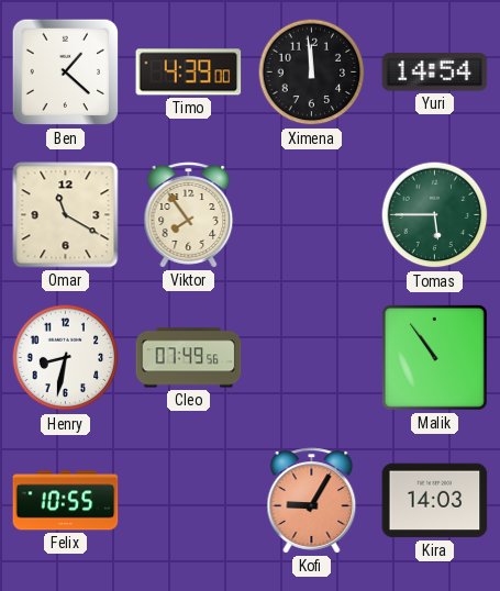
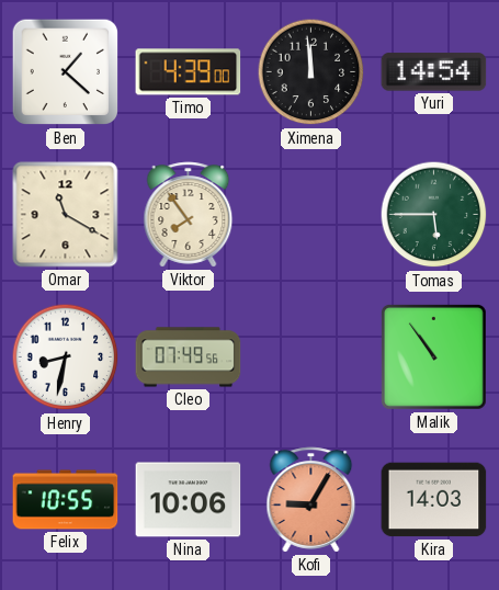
Nina: none -> 10:06
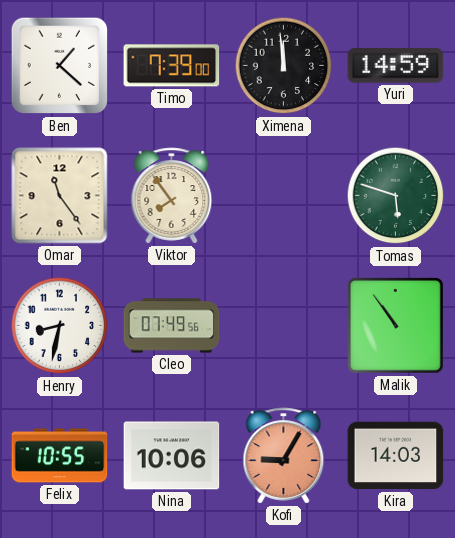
Timo: 4:39 -> 7:39
Yuri: 14:54 -> 14:59
Omar: 11:20 -> 11:24
Tomas: 5:45 -> 5:48
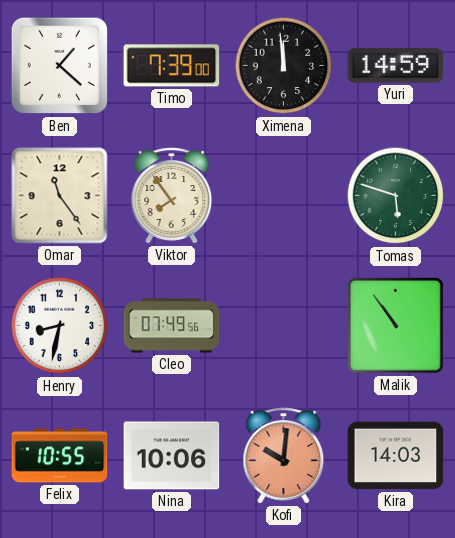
Kofi: 9:05 -> 10:01
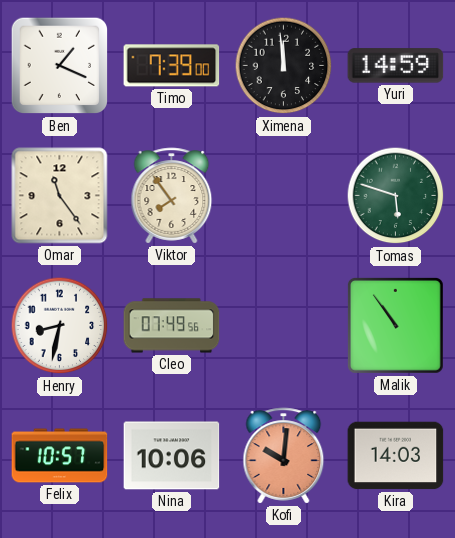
Ben: 1:22 -> 1:19
Felix: 10:55 -> 10:57
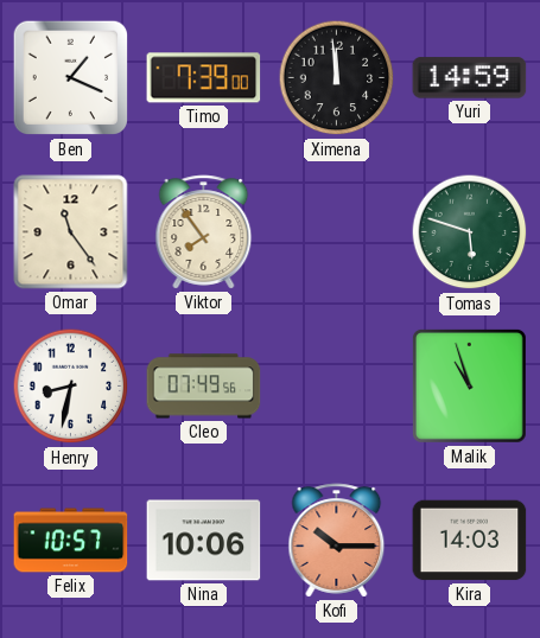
Malik: 10:54 -> 10:57
Kofi: 10:01 -> 10:15
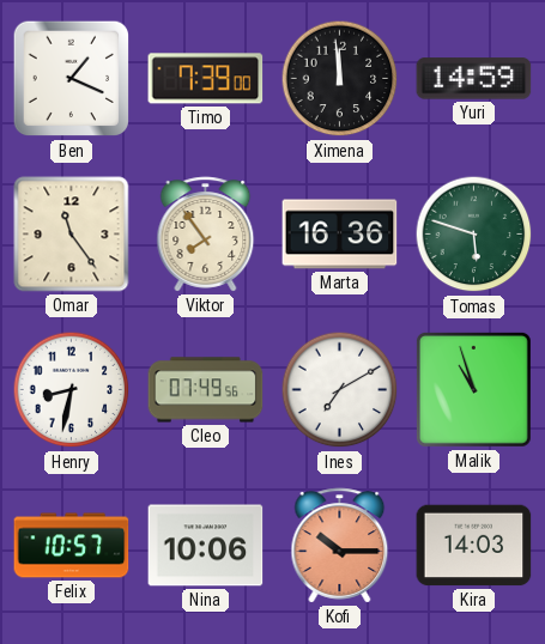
Marta: none -> 16:36
Ines: none -> 7:10
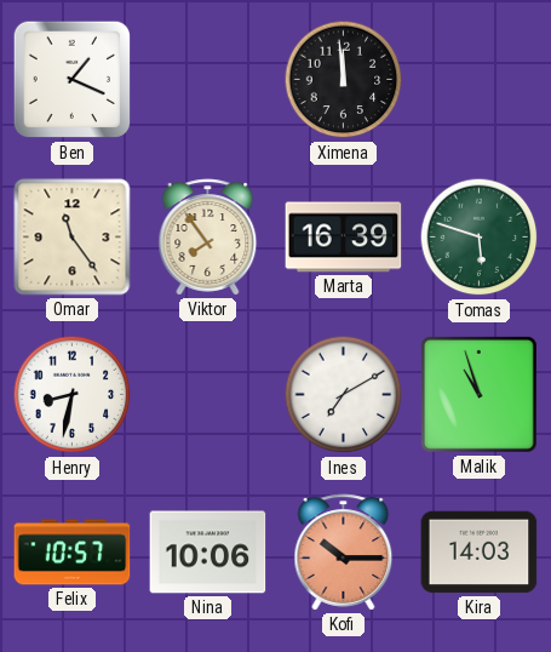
Timo: 7:39 -> none
Yuri: 14:59 -> none
Marta: 16:36 -> 16:39
Cleo: 07:49 -> none
